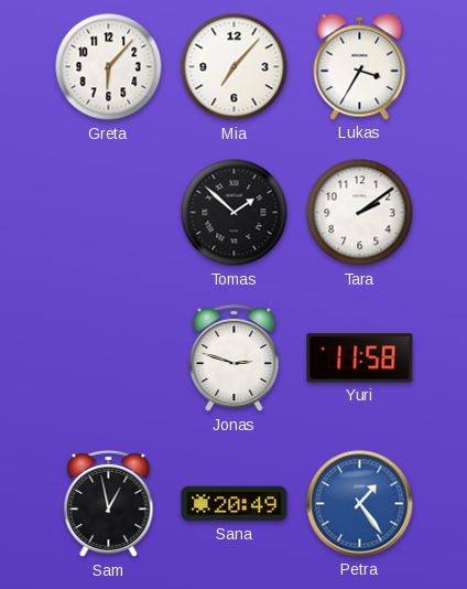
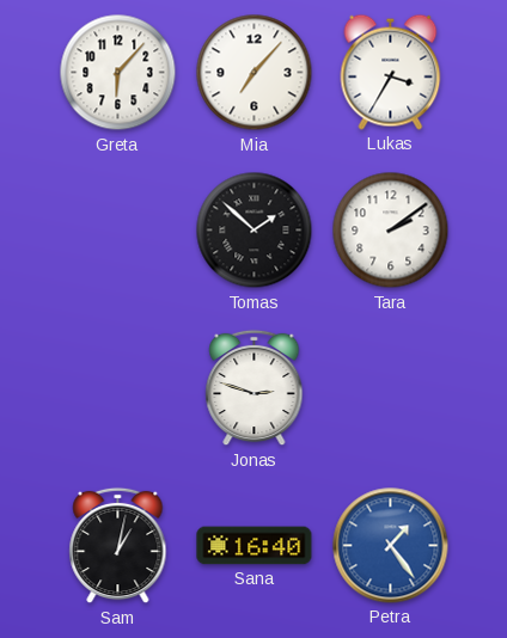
Yuri: 11:58 -> none
Sam: 12:58 -> 1:02
Sana: 20:49 -> 16:40
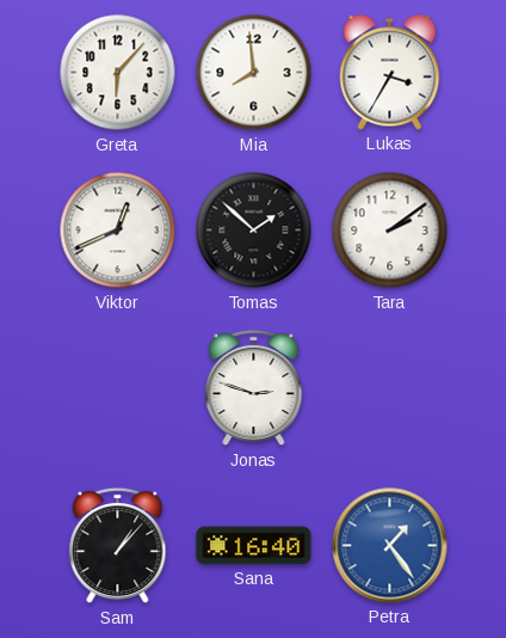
Mia: 7:07 -> 7:59
Viktor: none -> 12:41
Sam: 1:02 -> 1:07
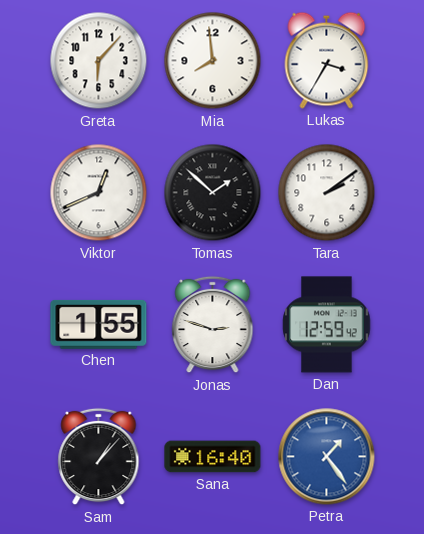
Chen: none -> 1:55
Dan: none -> 12:59
